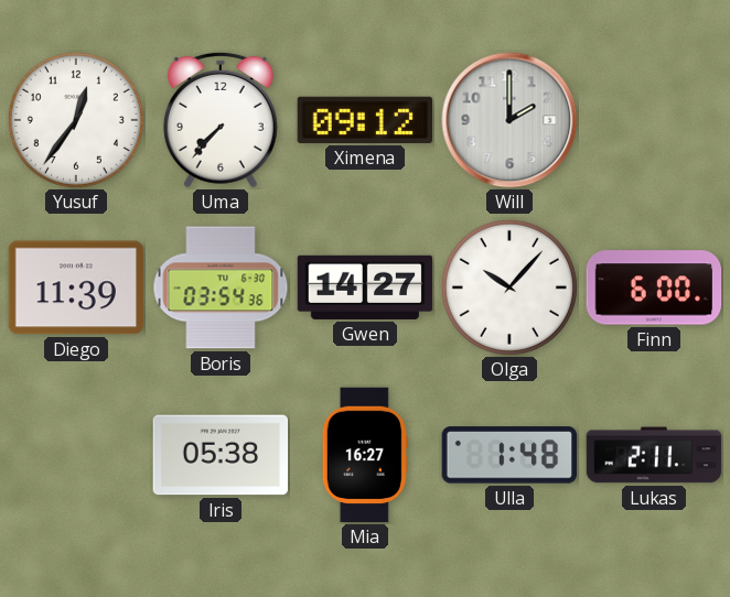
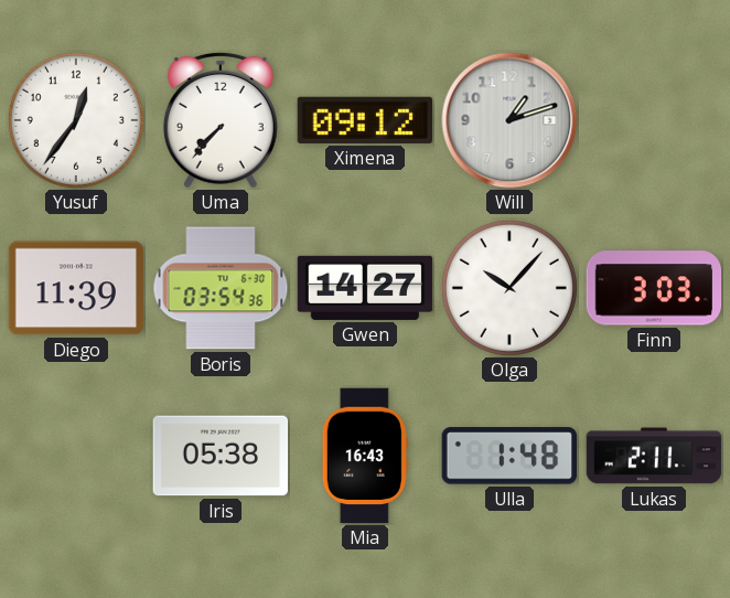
Will: 2:00 -> 1:12
Finn: 6:00 -> 3:03
Mia: 16:27 -> 16:43
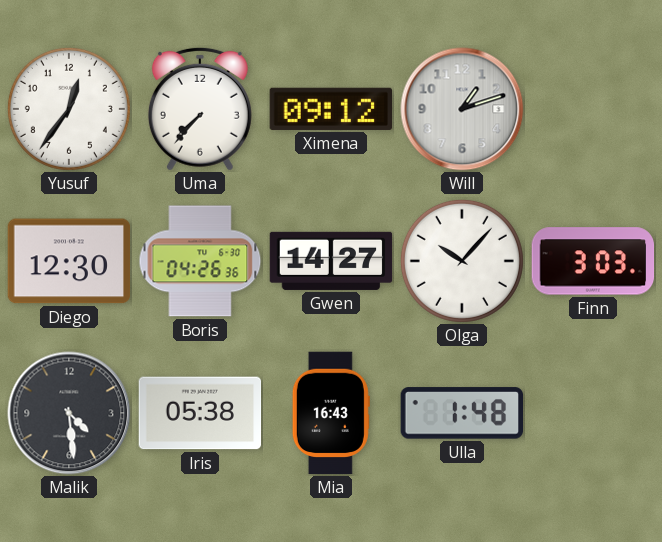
Diego: 11:39 -> 12:30
Boris: 03:54 -> 04:26
Malik: none -> 4:29
Lukas: 2:11 -> none
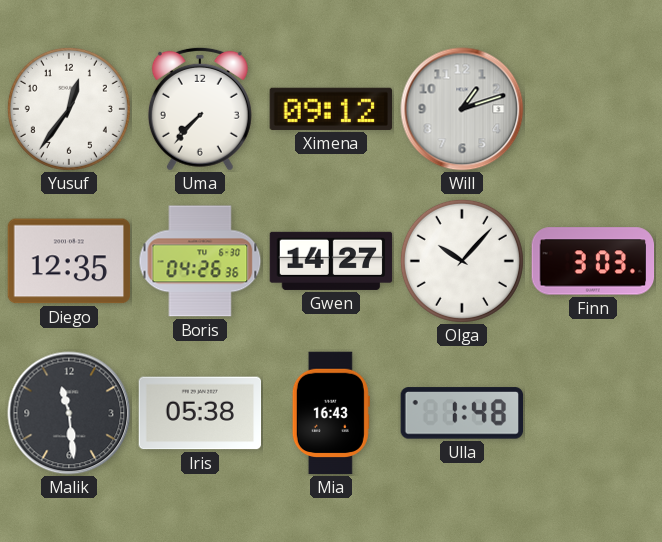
Diego: 12:30 -> 12:35
Malik: 4:29 -> 11:29
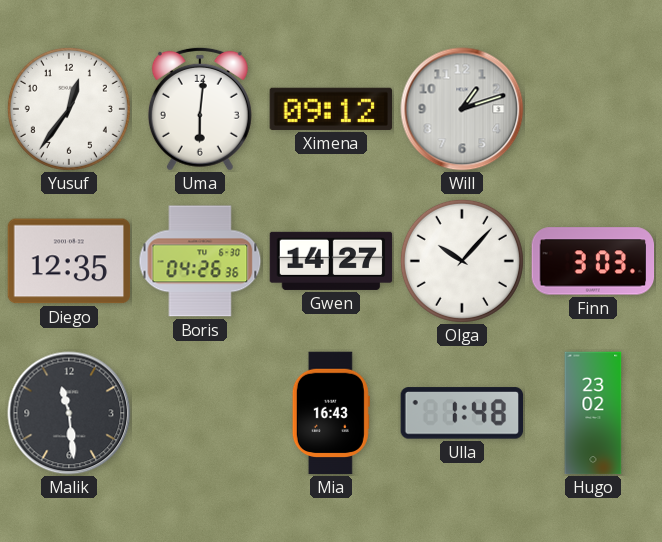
Uma: 7:37 -> 6:01
Iris: 05:38 -> none
Hugo: none -> 23:02
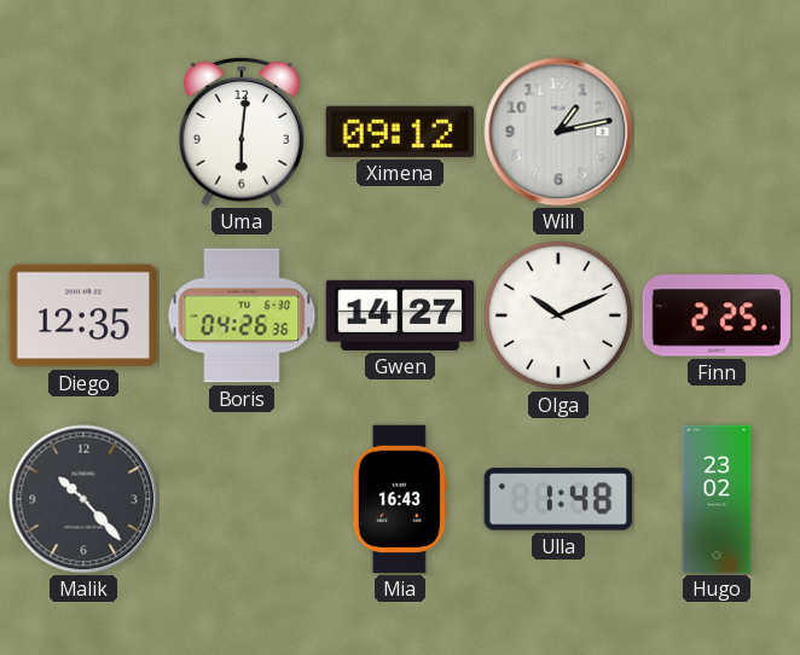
Yusuf: 12:36 -> none
Will: 1:12 -> 1:13
Olga: 10:07 -> 10:11
Finn: 3:03 -> 2:25
Malik: 11:29 -> 10:23
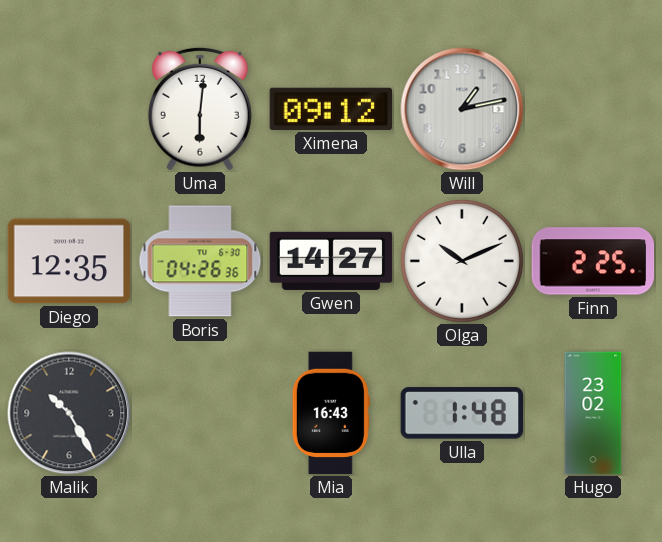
Malik: 10:23 -> 10:25
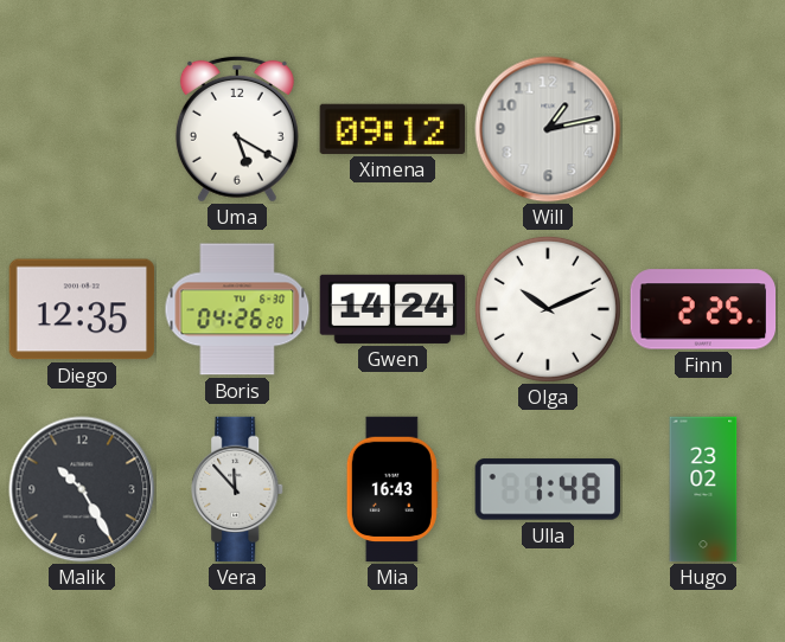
Uma: 6:01 -> 5:20
Boris: 04:26:36 -> 04:26:20
Gwen: 14:27 -> 14:24
Vera: none -> 11:53
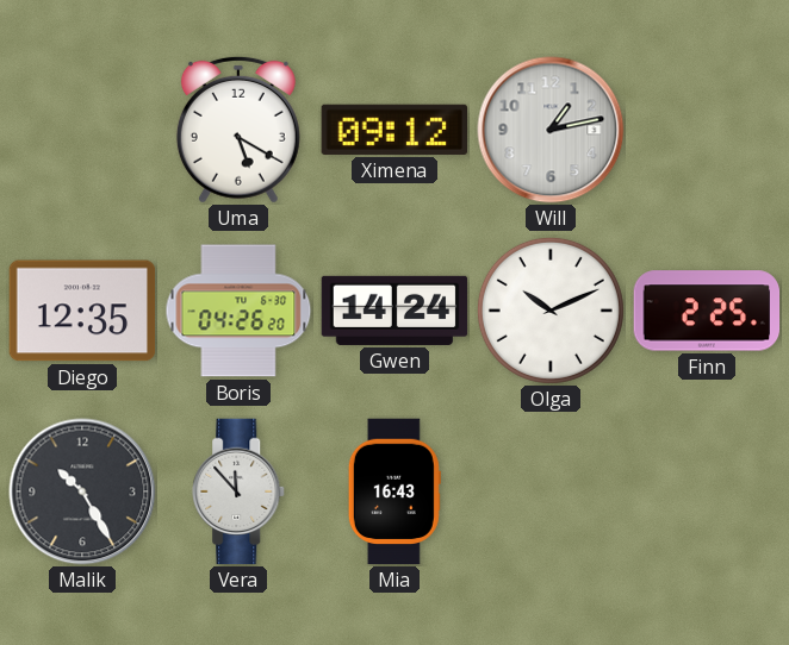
Ulla: 1:48 -> none
Hugo: 23:02 -> none
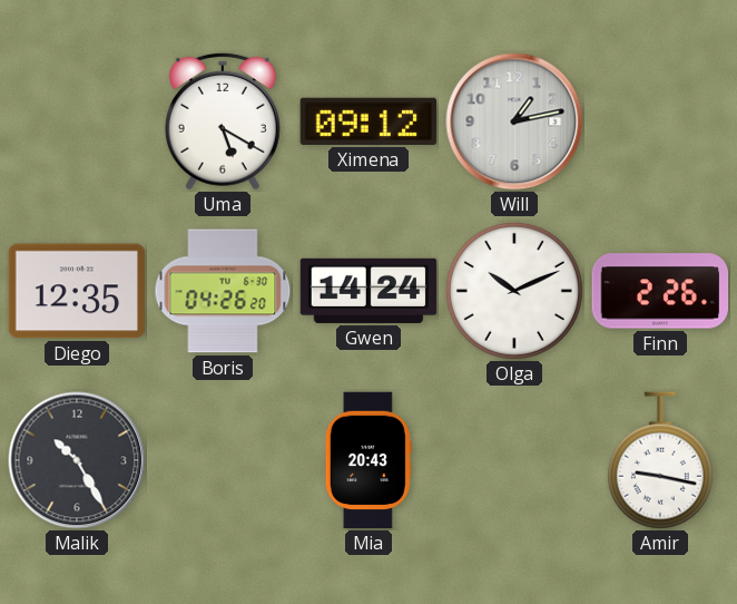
Finn: 2:25 -> 2:26
Vera: 11:53 -> none
Mia: 16:43 -> 20:43
Amir: none -> 9:17
